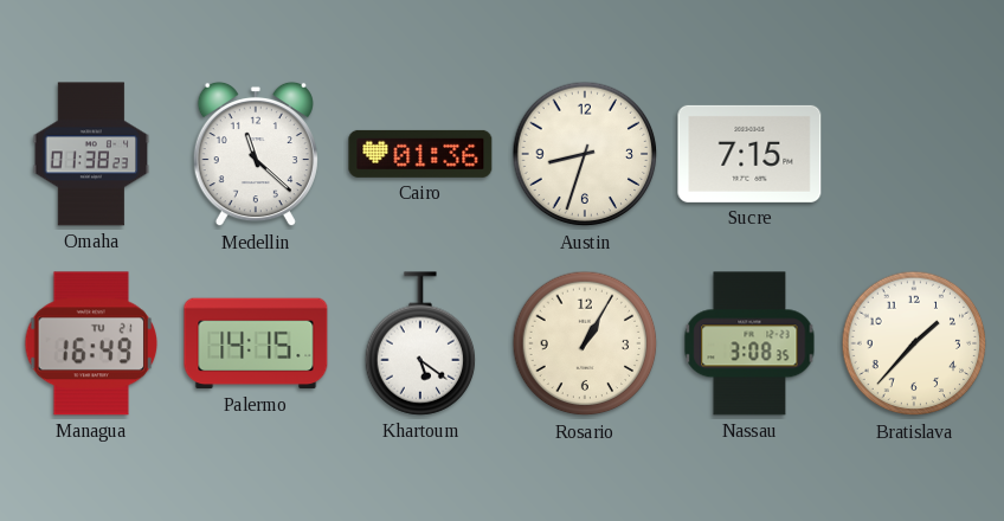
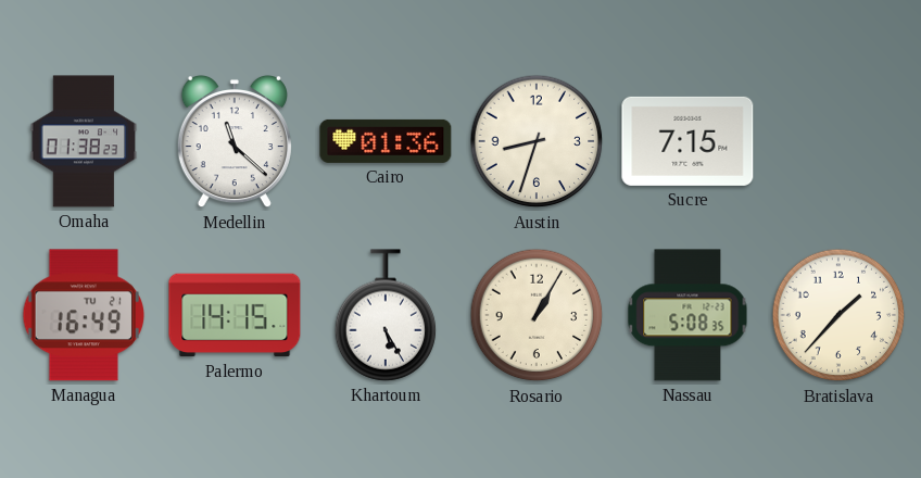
Khartoum: 5:21 -> 5:25
Nassau: 3:08 -> 5:08
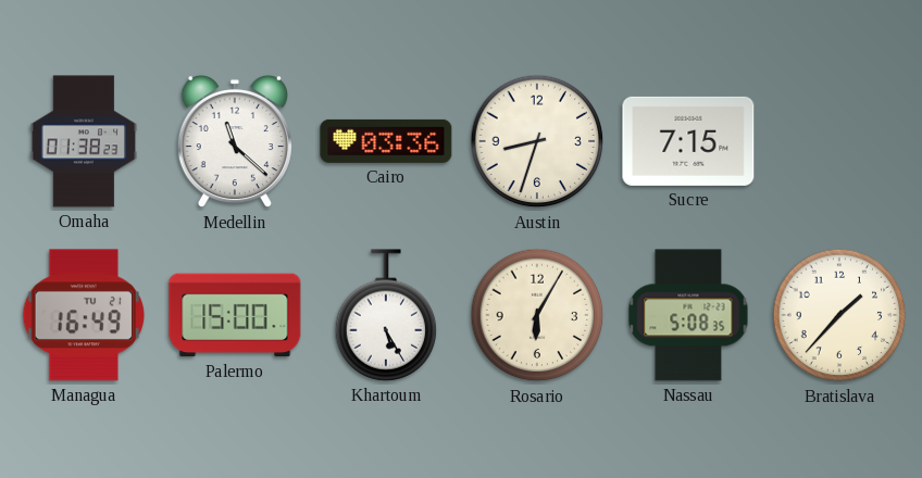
Cairo: 01:36 -> 03:36
Palermo: 14:15 -> 15:00
Rosario: 1:05 -> 6:05
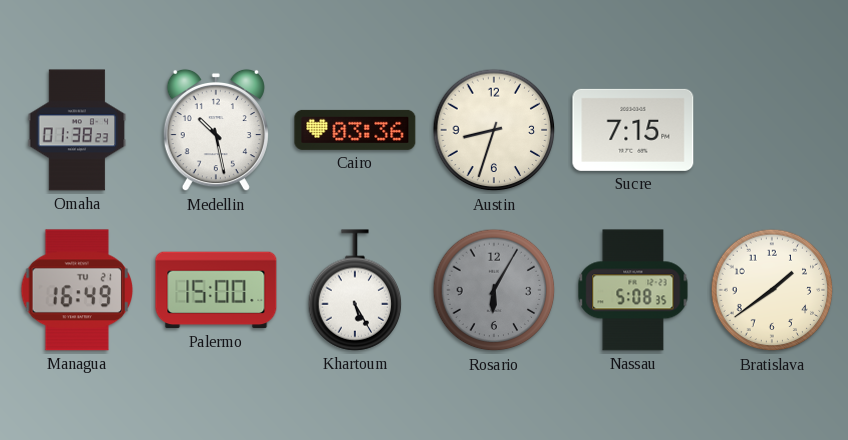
Medellin: 11:22 -> 10:28
Rosario dial: cream -> grey
Bratislava: 1:37 -> 1:39
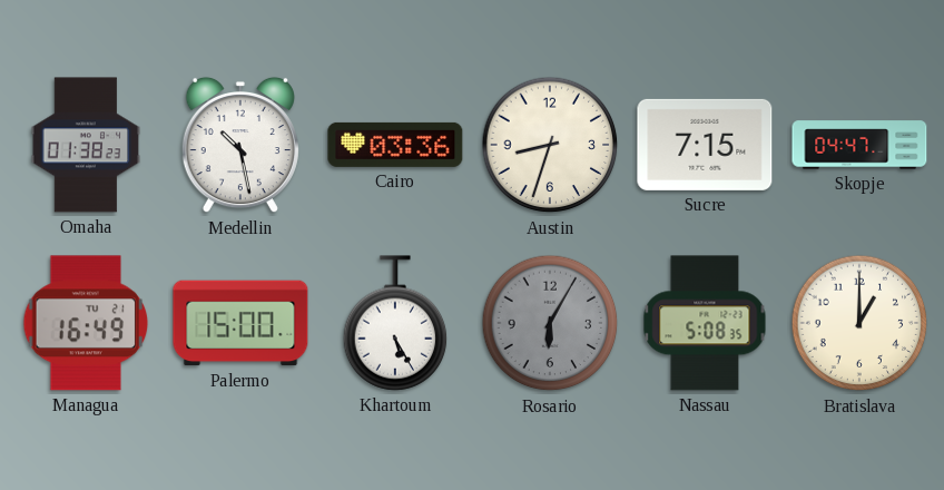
Skopje: none -> 04:47
Bratislava: 1:39 -> 1:00
